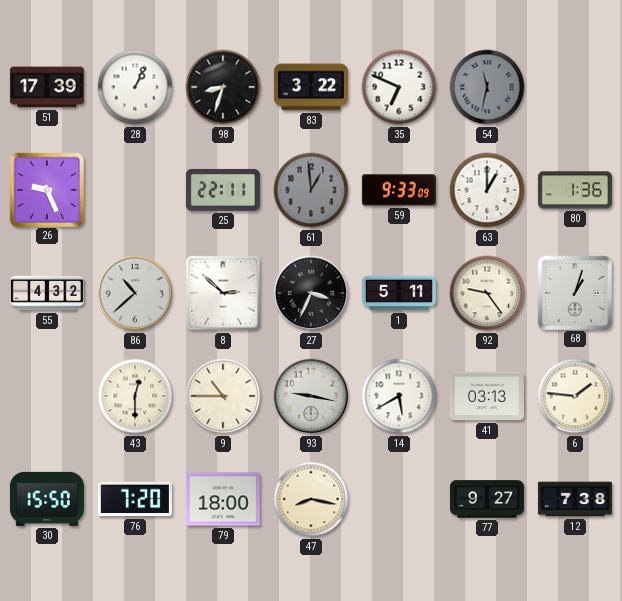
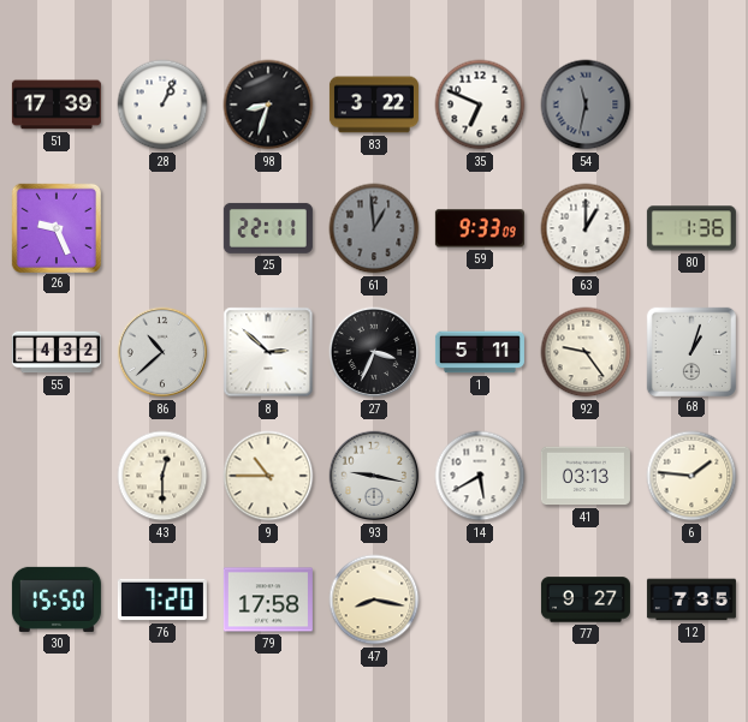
79: 18:00 -> 17:58
12: 7:38 -> 7:35
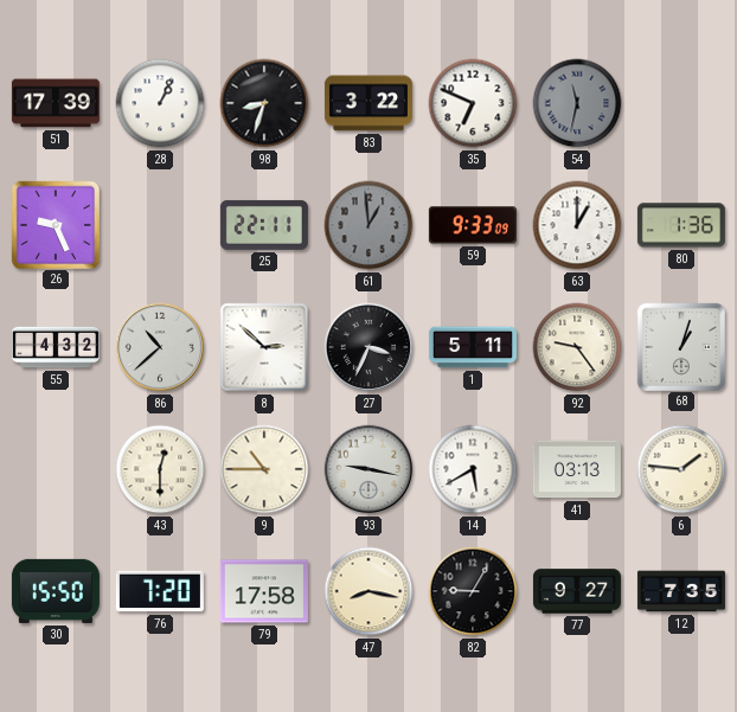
82: none -> 9:05
